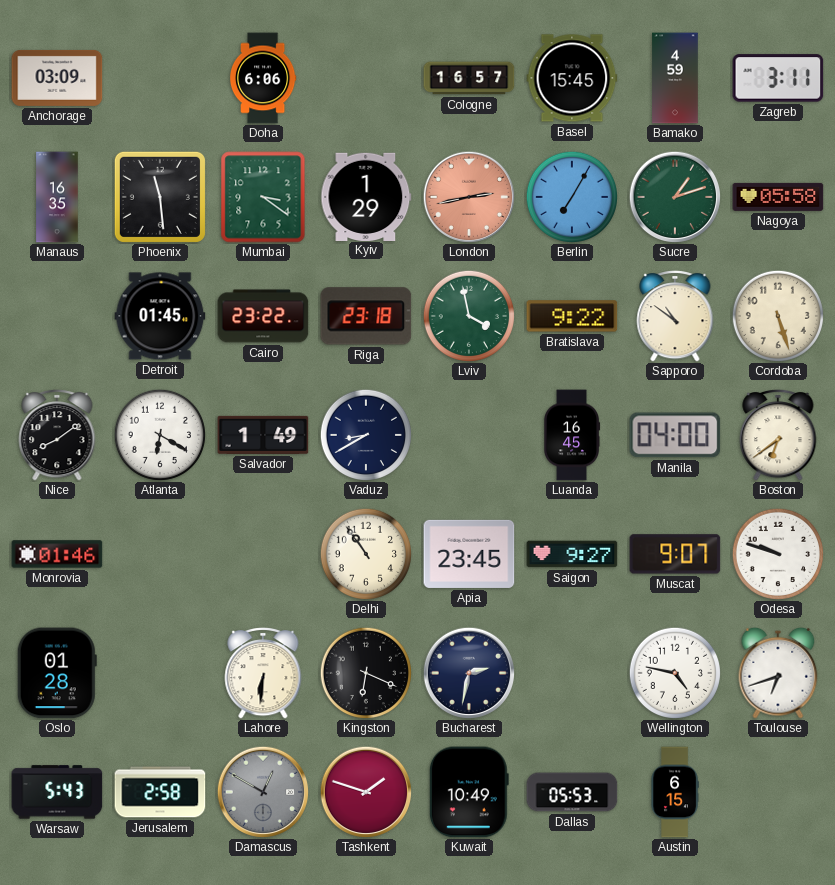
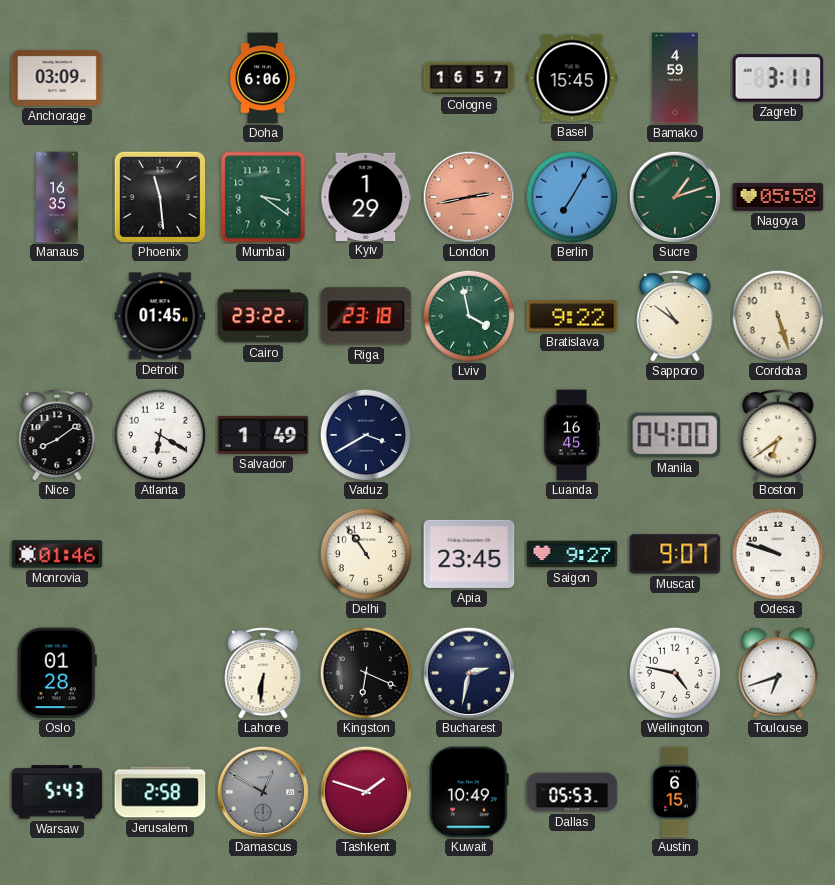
Vaduz: 8:40 -> 3:40
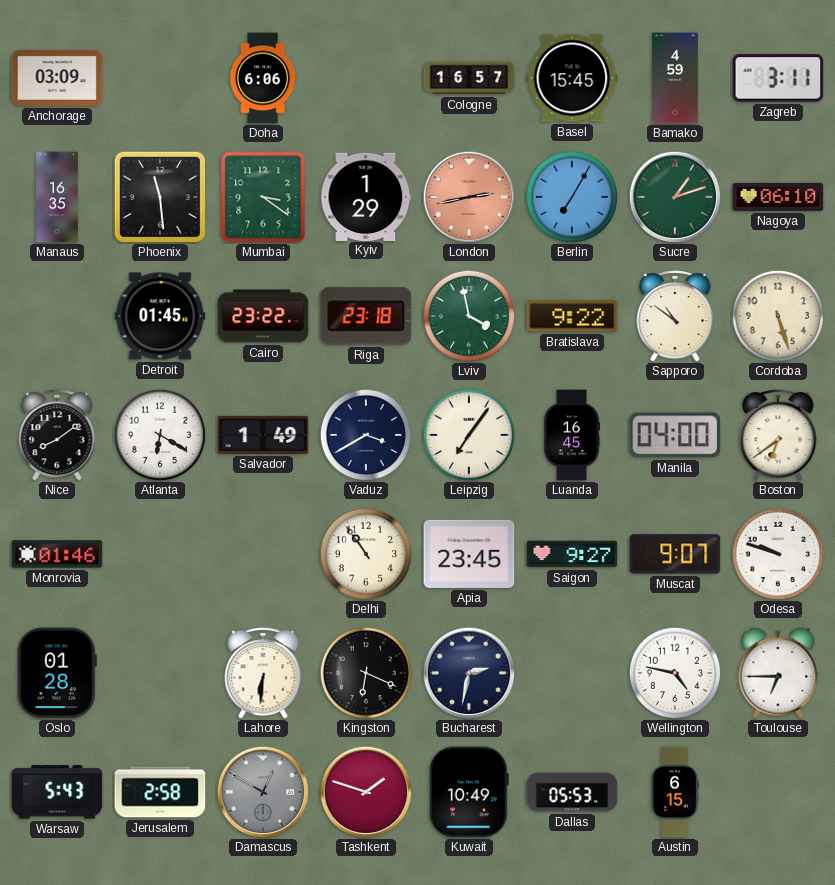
Nagoya: 05:58 -> 06:10
Leipzig: none -> 7:06
Toulouse: 6:42 -> 6:45
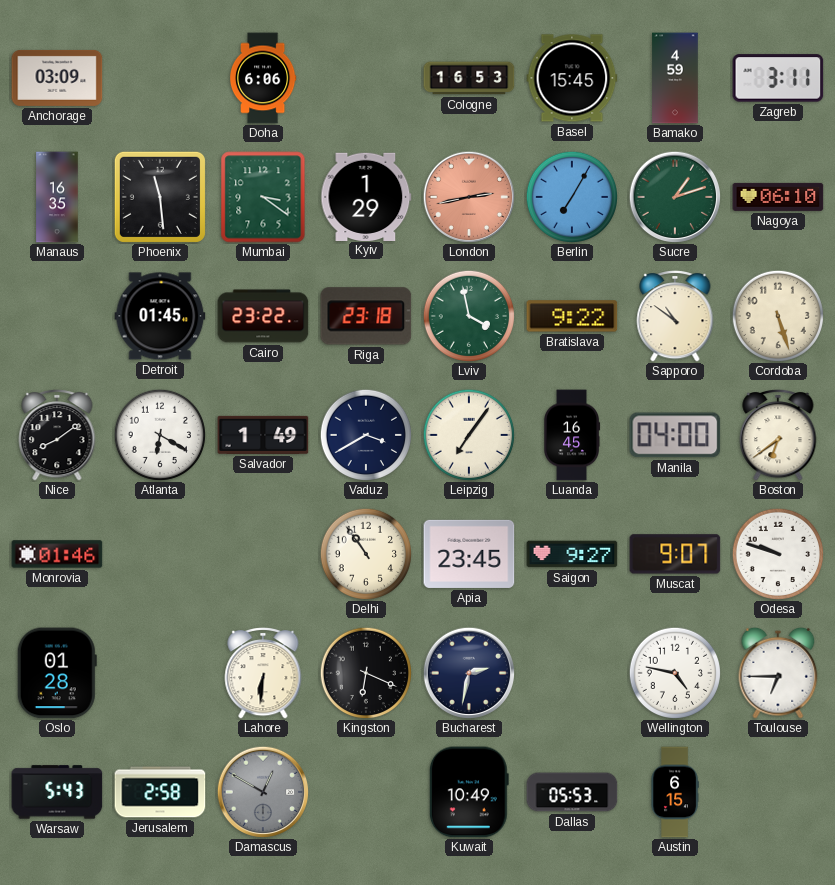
Cologne: 16:57 -> 16:53
Tashkent: 1:48 -> none
